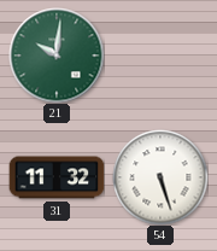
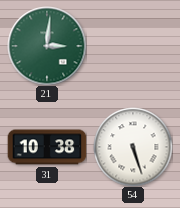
21: 10:01 -> 3:01
31: 11:32 -> 10:38
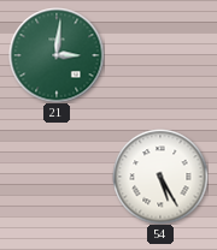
31: 10:38 -> none
54: 5:27 -> 5:25
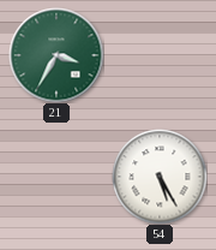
21: 3:01 -> 3:35
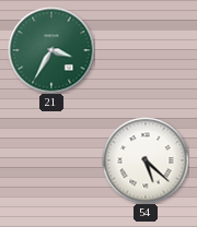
54: 5:25 -> 5:22
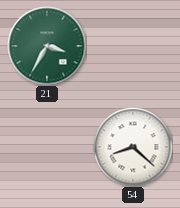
54: 5:22 -> 8:22
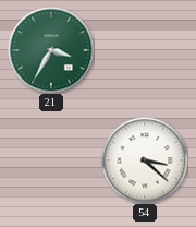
54: 8:22 -> 3:22
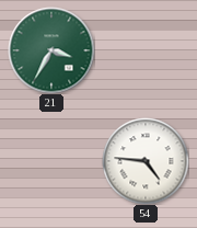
54: 3:22 -> 4:46
